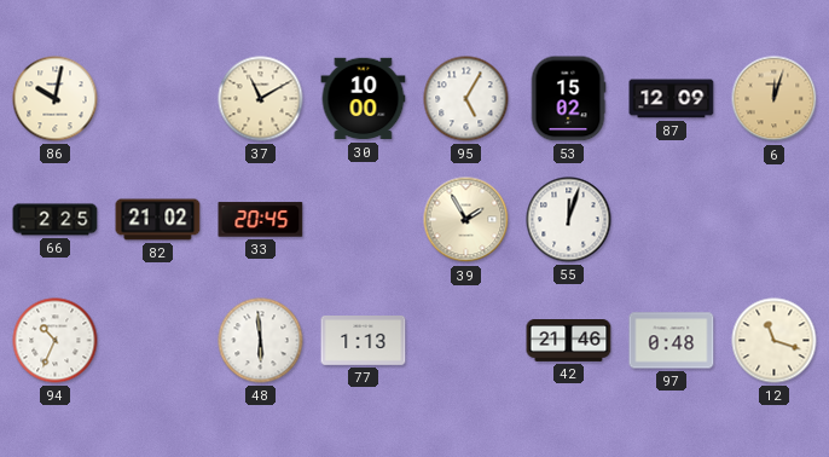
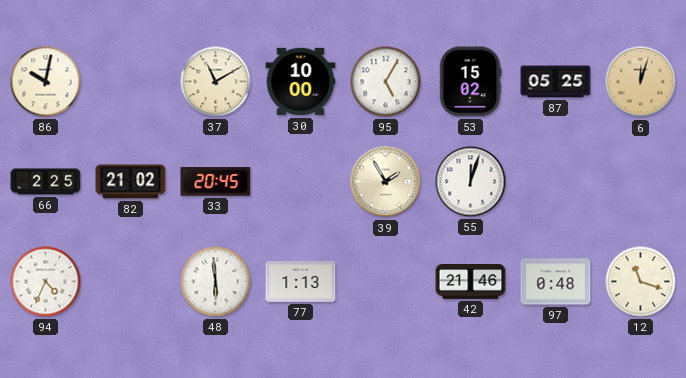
87: 12:09 -> 05:25
94: 10:34 -> 4:34
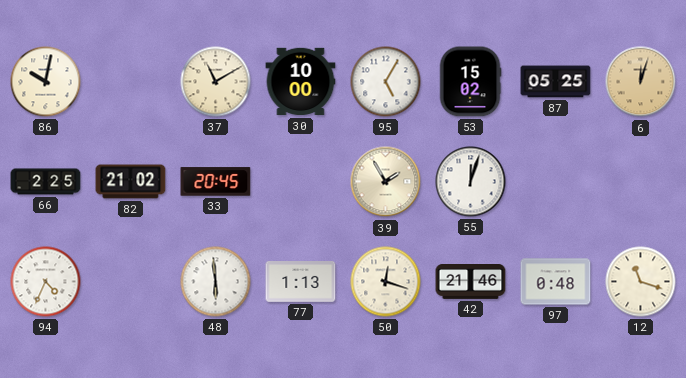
50: none -> 12:18
